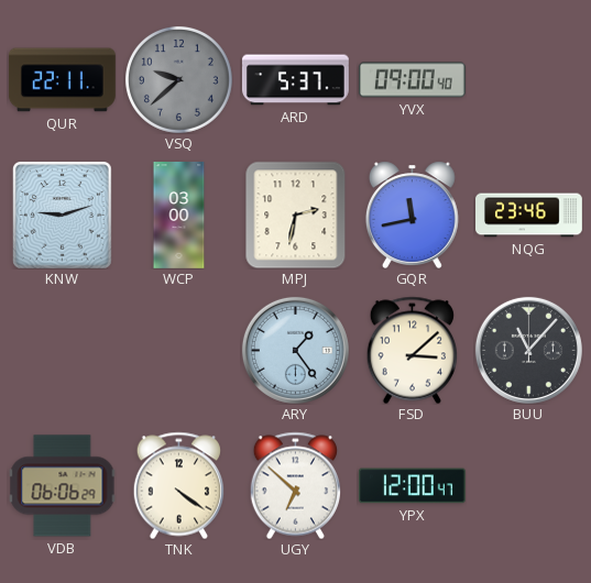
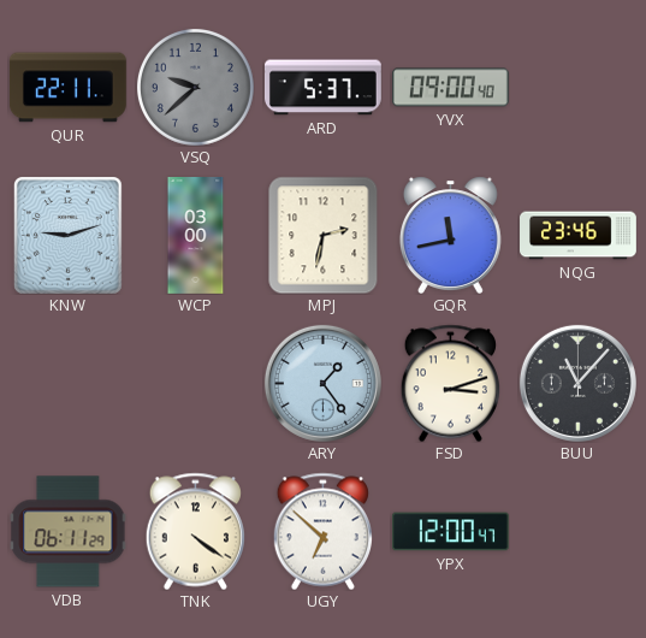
FSD: 3:08 -> 3:12
VDB: 06:06 -> 06:11
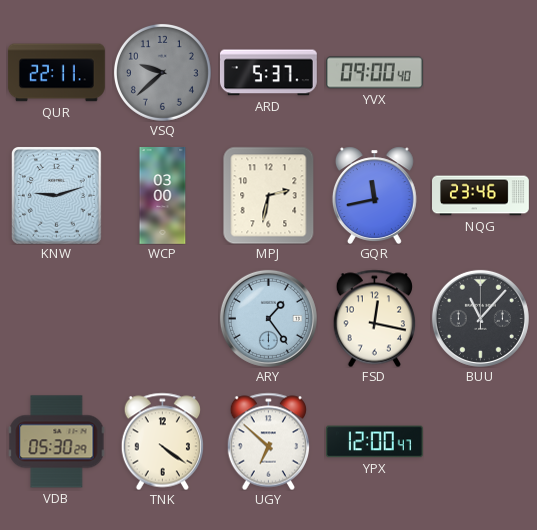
FSD: 3:12 -> 12:17
VDB: 06:11 -> 05:30
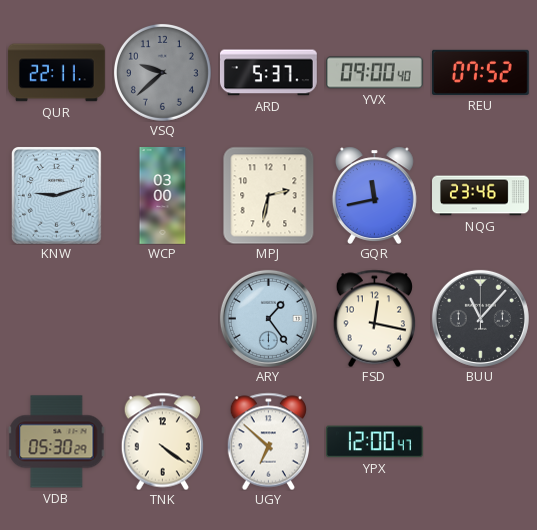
REU: none -> 07:52
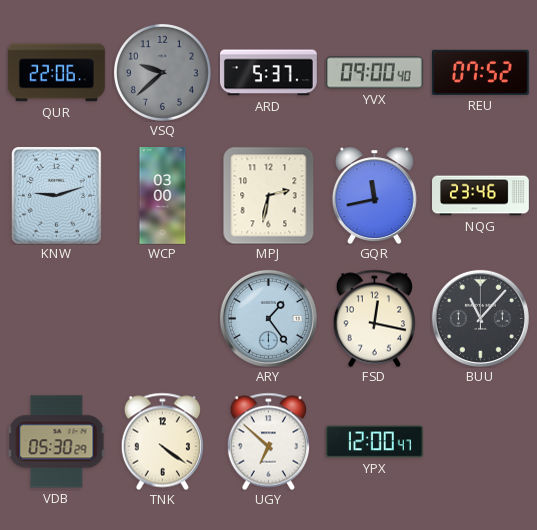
QUR: 22:11 -> 22:06
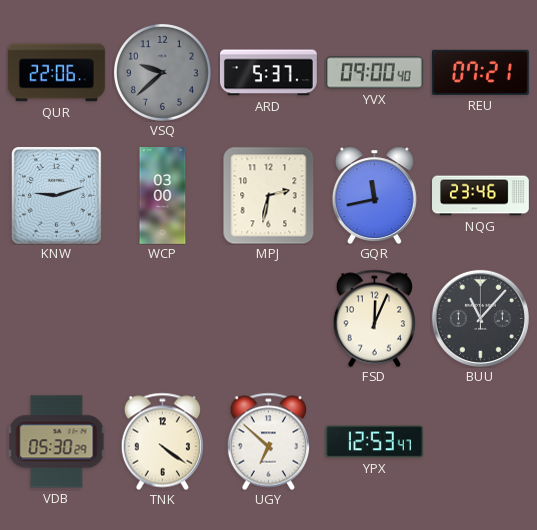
REU: 07:52 -> 07:21
ARY: 1:24 -> none
FSD: 12:17 -> 12:04
YPX: 12:00 -> 12:53
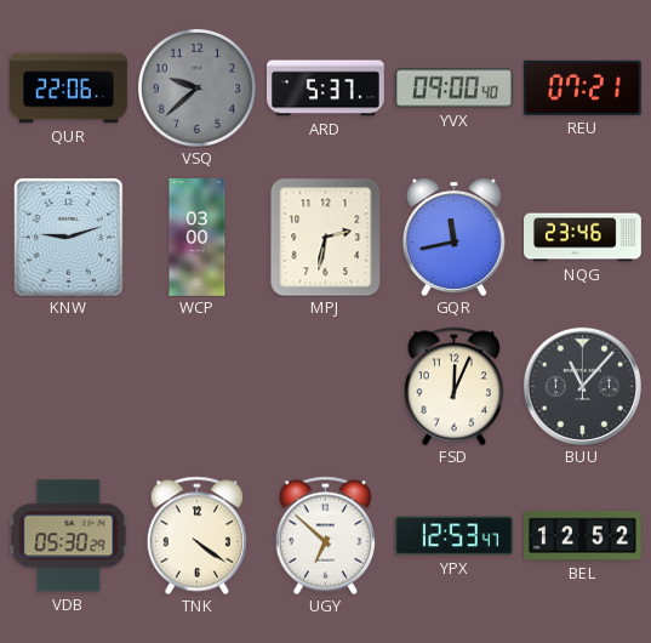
BEL: none -> 12:52
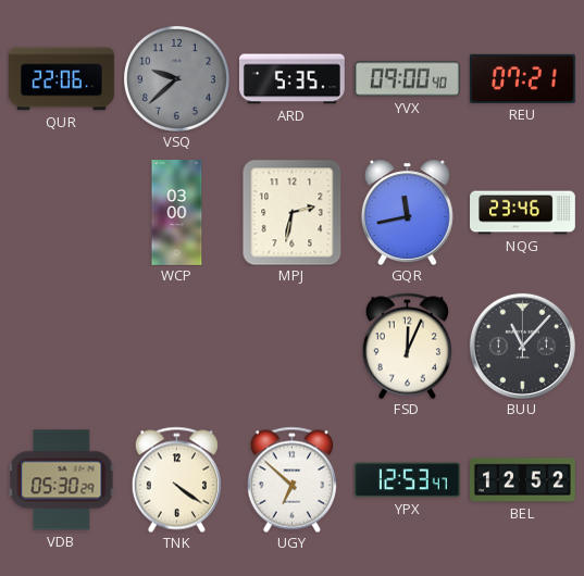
ARD: 5:37 -> 5:35
KNW: 9:12 -> none
